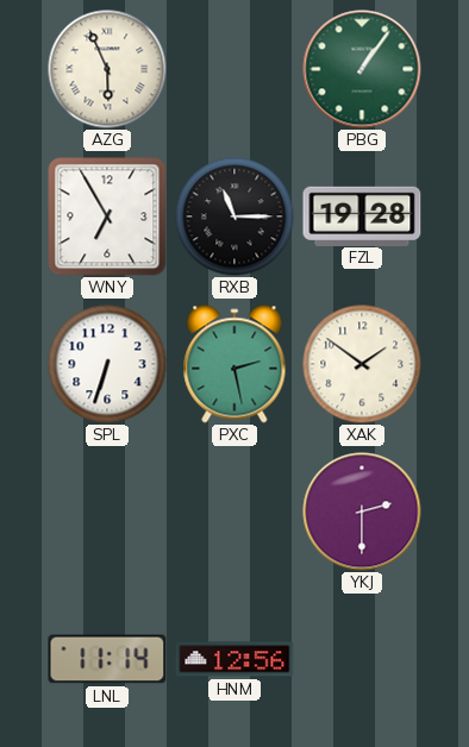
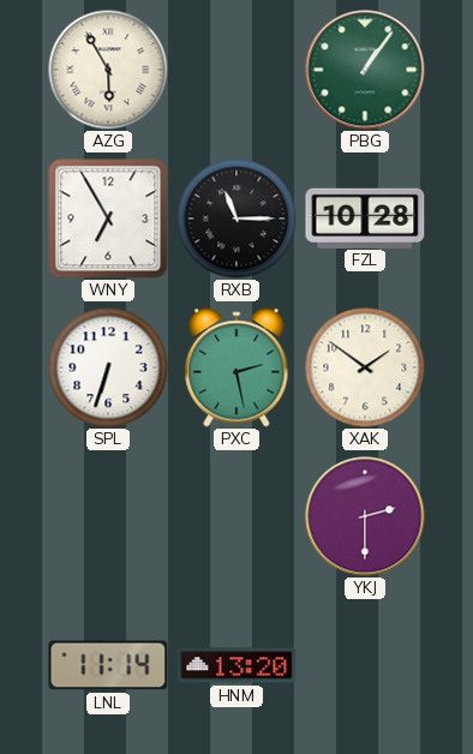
AZG: 5:56 -> 5:55
FZL: 19:28 -> 10:28
HNM: 12:56 -> 13:20
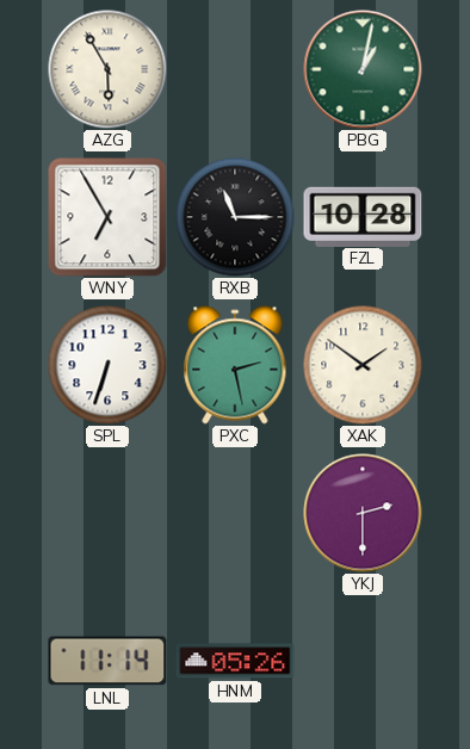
PBG: 1:06 -> 1:02
HNM: 13:20 -> 05:26
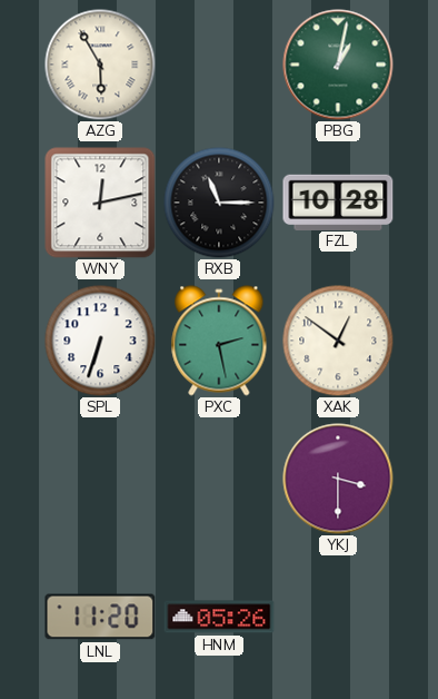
WNY: 6:55 -> 12:13
XAK: 1:51 -> 12:51
YKJ: 2:30 -> 3:30
LNL: 11:14 -> 11:20
